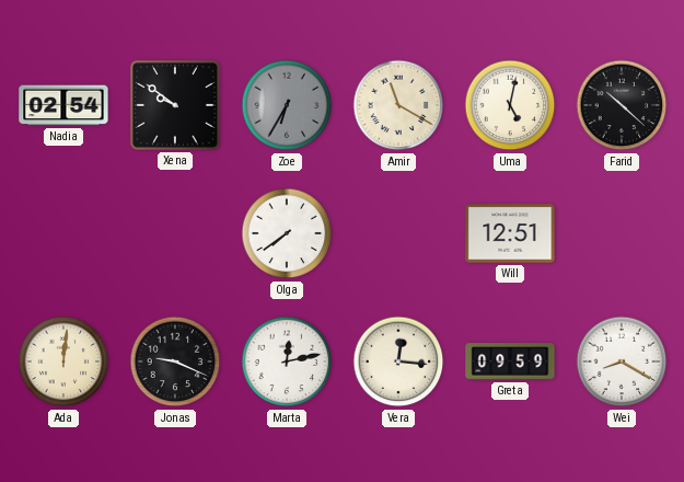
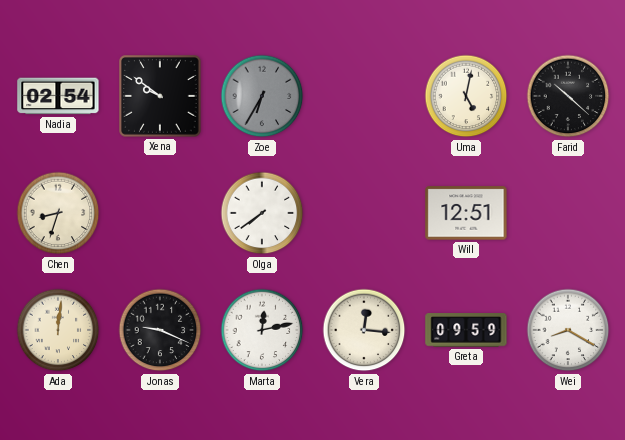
Amir: 11:20 -> none
Chen: none -> 8:33
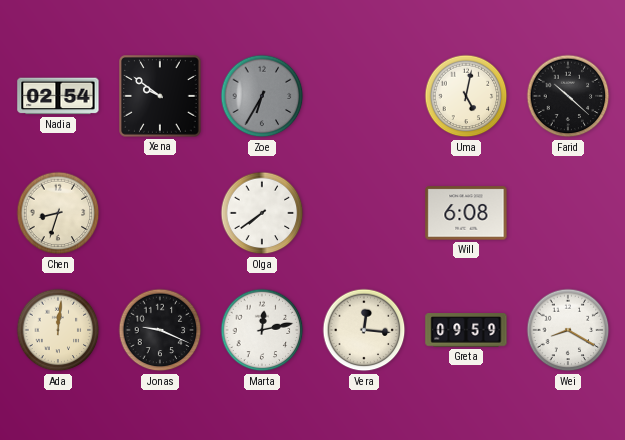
Will: 12:51 -> 6:08
